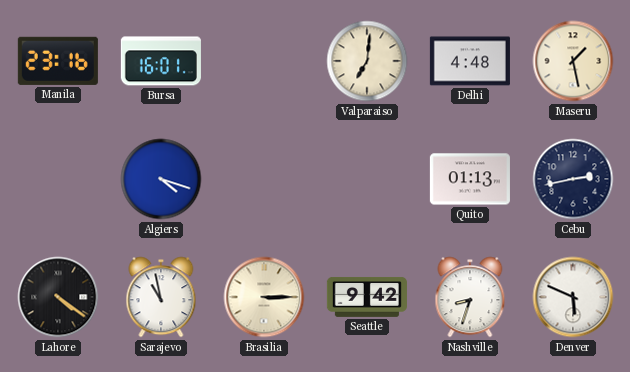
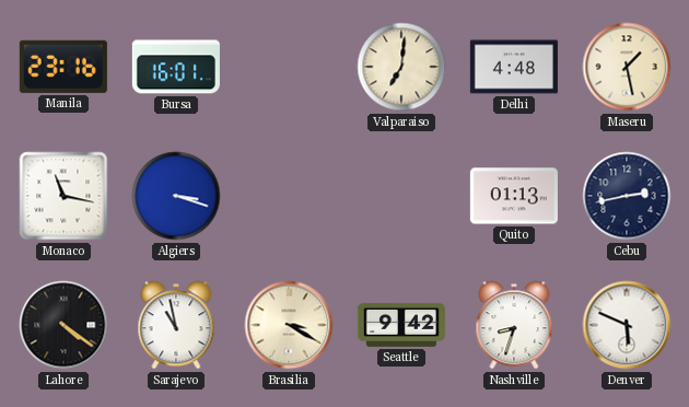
Monaco: none -> 11:17
Algiers: 4:18 -> 3:18
Brasilia: 3:15 -> 3:20
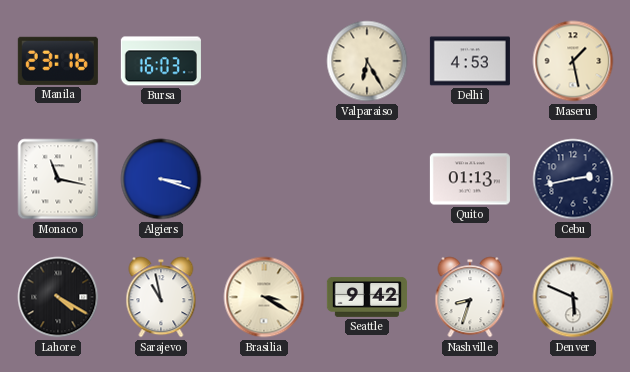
Bursa: 16:01 -> 16:03
Valparaiso: 7:01 -> 6:25
Delhi: 4:48 -> 4:53
Lahore: 4:21 -> 4:20
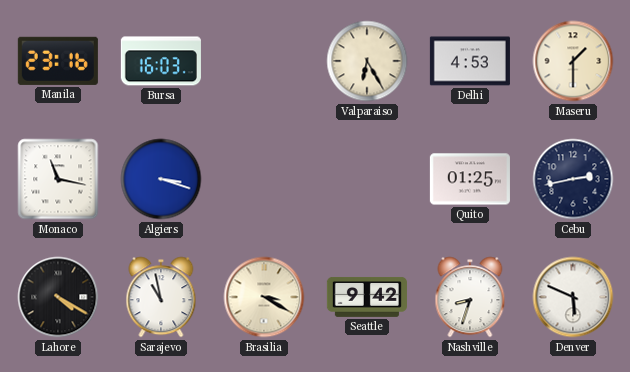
Maseru: 1:28 -> 1:30
Quito: 01:13 -> 01:25
